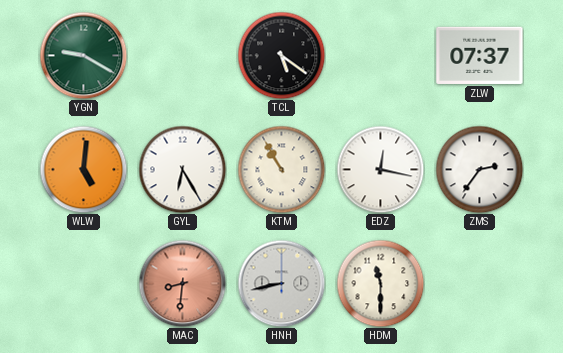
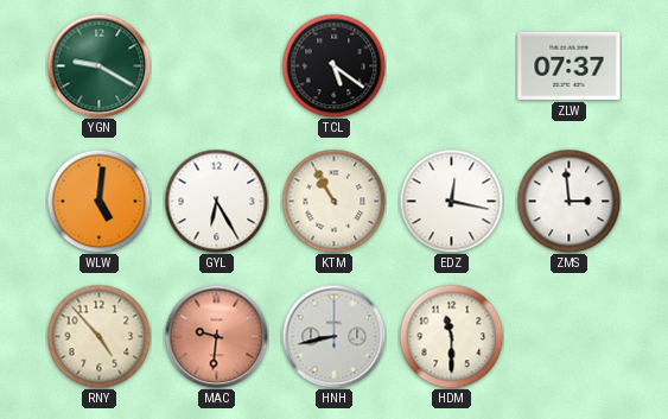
ZMS: 2:36 -> 2:59
RNY: none -> 4:53
MAC: 8:31 -> 9:31
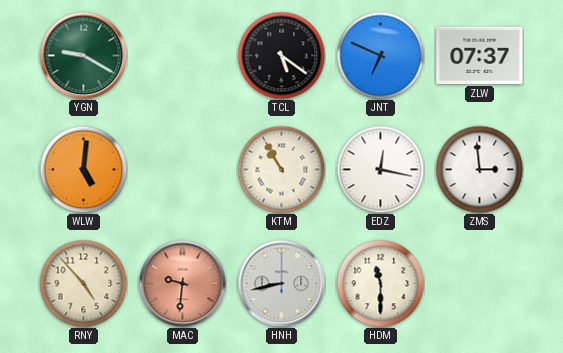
JNT: none -> 6:49
GYL: 6:25 -> none
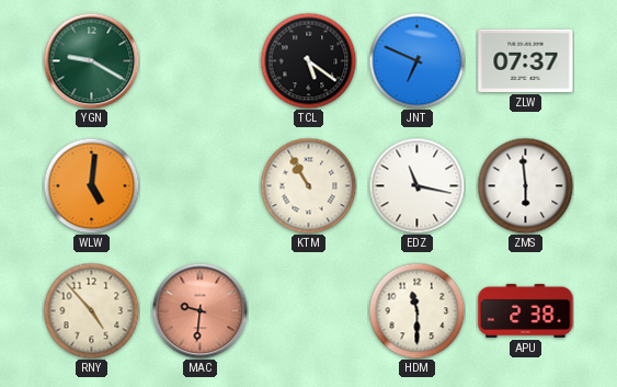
EDZ: 12:17 -> 11:17
ZMS: 2:59 -> 5:59
HNH: 8:43 -> none
APU: none -> 2:38
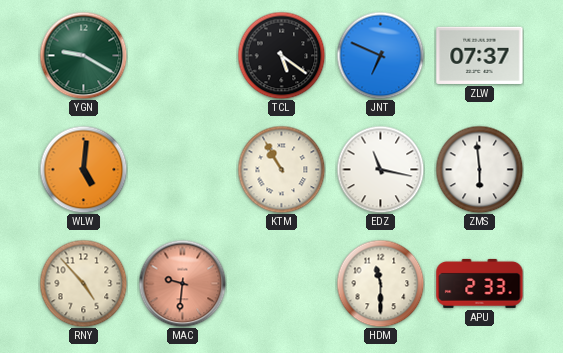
APU: 2:38 -> 2:33
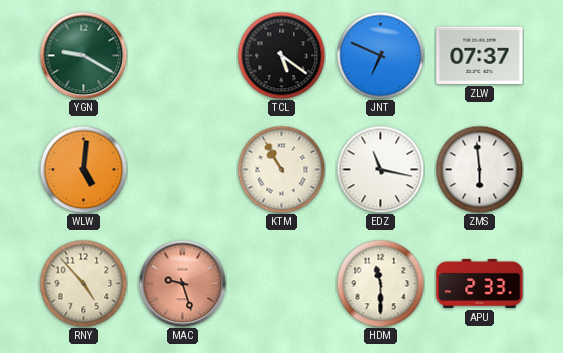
MAC: 9:31 -> 9:27
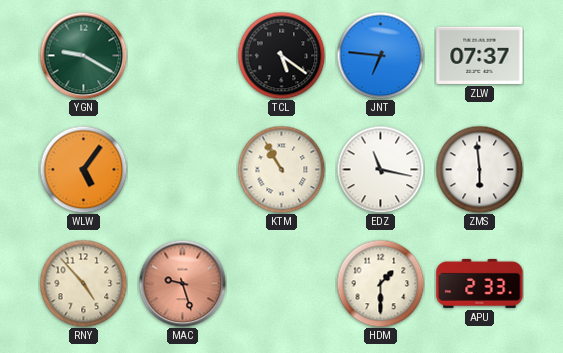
JNT: 6:49 -> 6:46
WLW: 5:01 -> 5:06
HDM: 11:30 -> 1:30
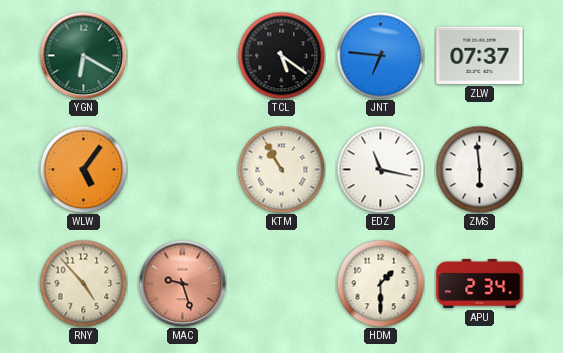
YGN: 9:20 -> 6:20
APU: 2:33 -> 2:34
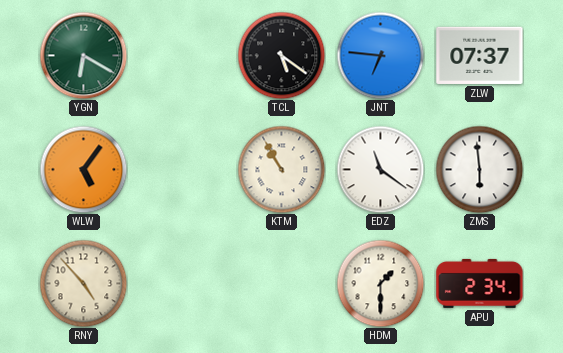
EDZ: 11:17 -> 11:21
MAC: 9:27 -> none
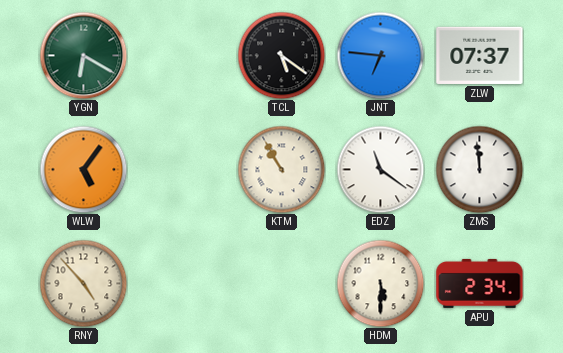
ZMS: 5:59 -> 11:59
HDM: 1:30 -> 5:30
